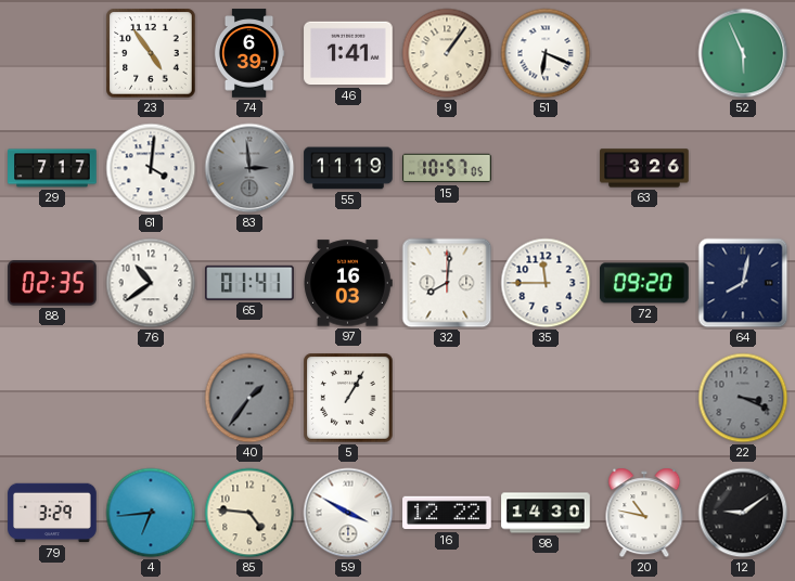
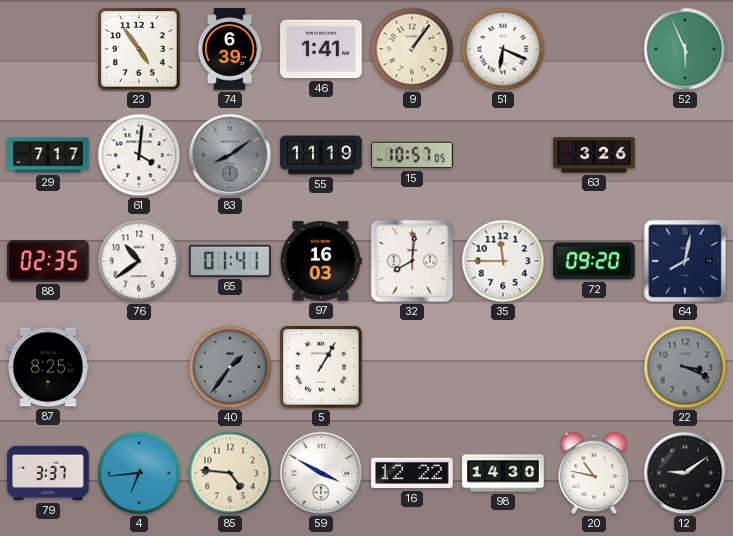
83: 2:59 -> 8:09
87: none -> 8:25
79: 3:29 -> 3:37
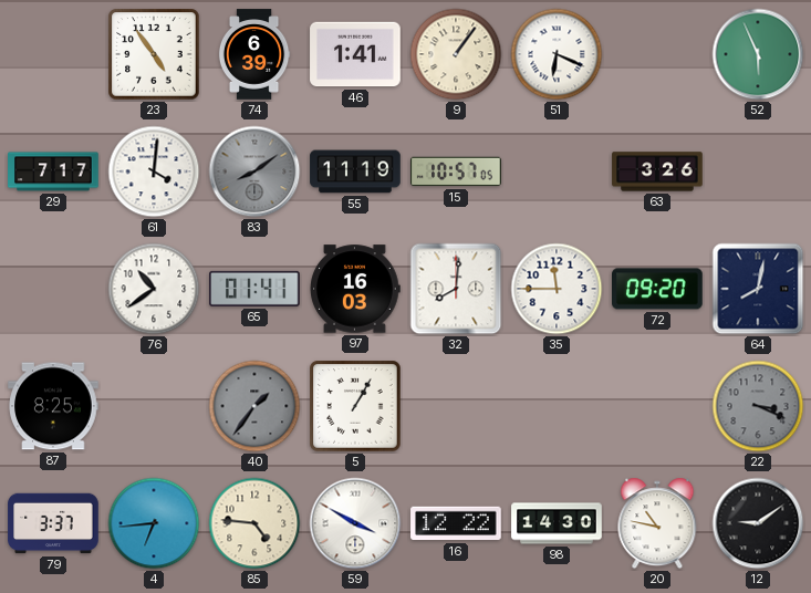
88: 02:35 -> none
